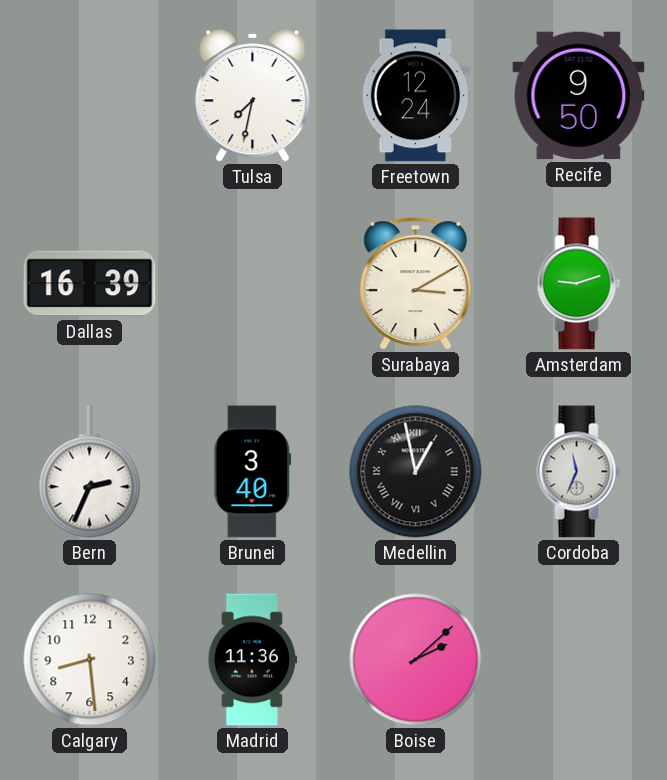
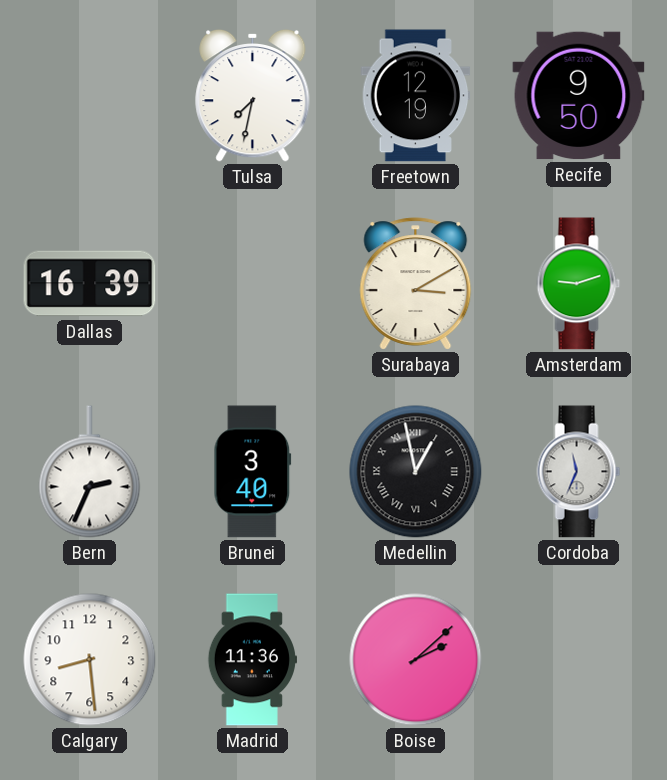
Freetown: 12:24 -> 12:19
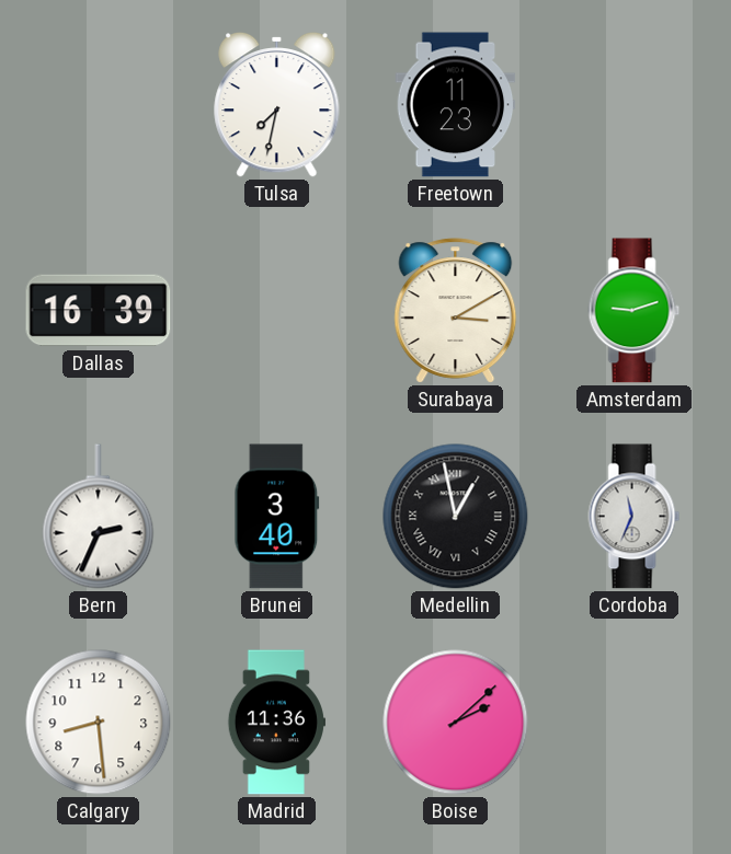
Freetown: 12:19 -> 11:23
Recife: 9:50 -> none
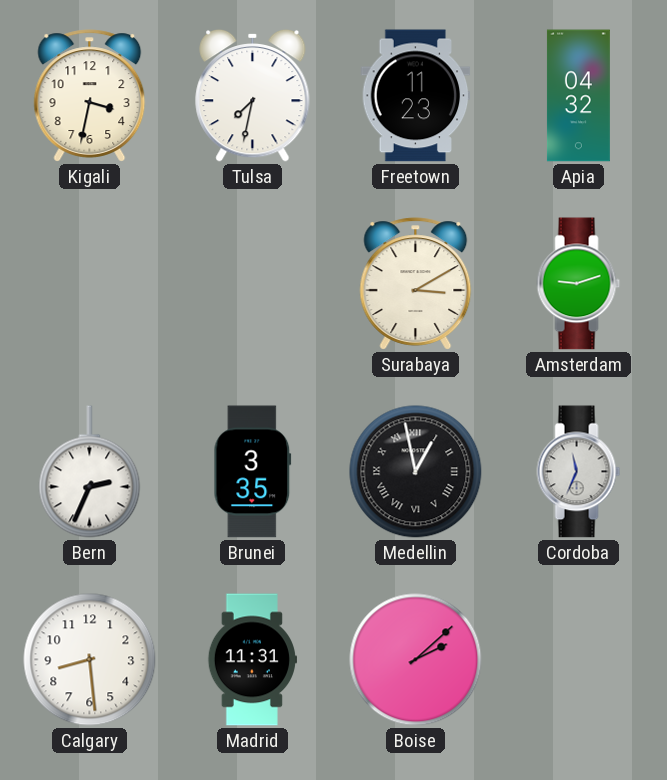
Kigali: none -> 3:32
Apia: none -> 04:32
Dallas: 16:39 -> none
Brunei: 3:40 -> 3:35
Madrid: 11:36 -> 11:31
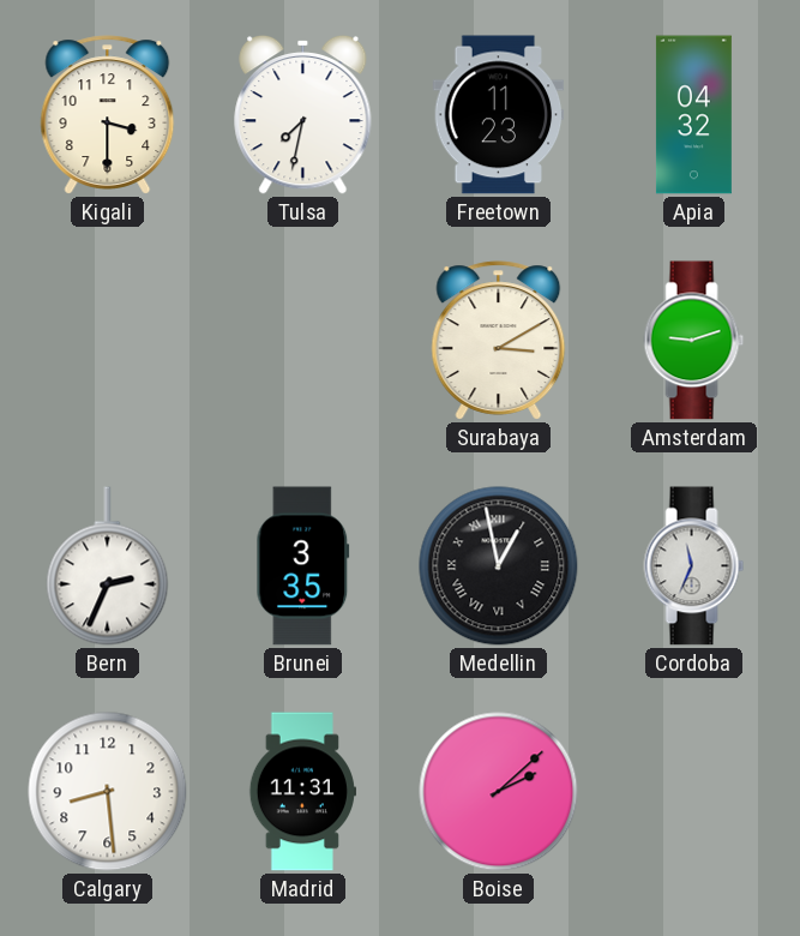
Kigali: 3:32 -> 3:30
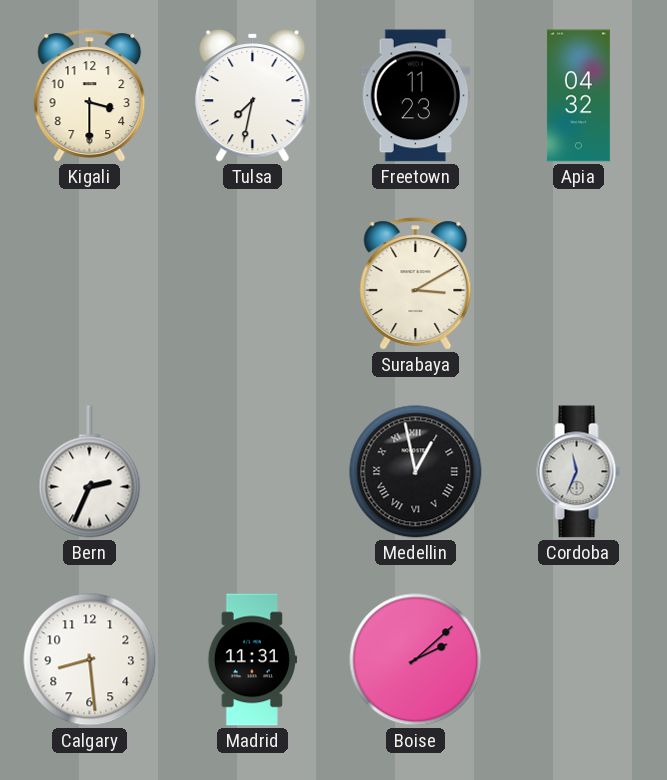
Amsterdam: 9:12 -> none
Brunei: 3:35 -> none
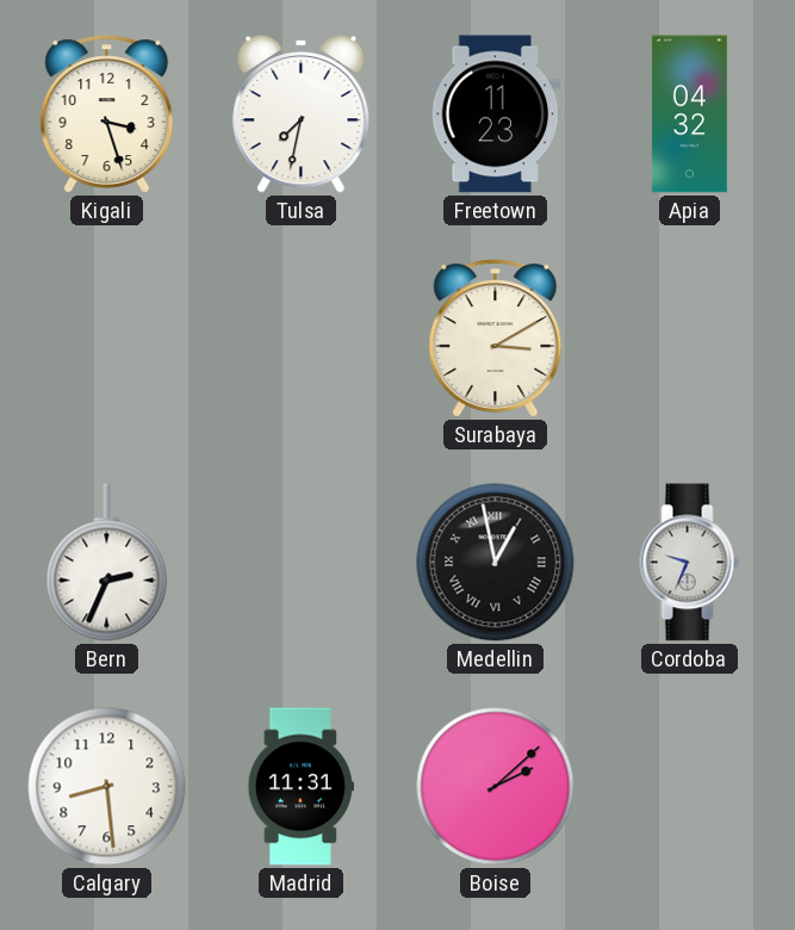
Kigali: 3:30 -> 3:27
Cordoba: 11:34 -> 9:34
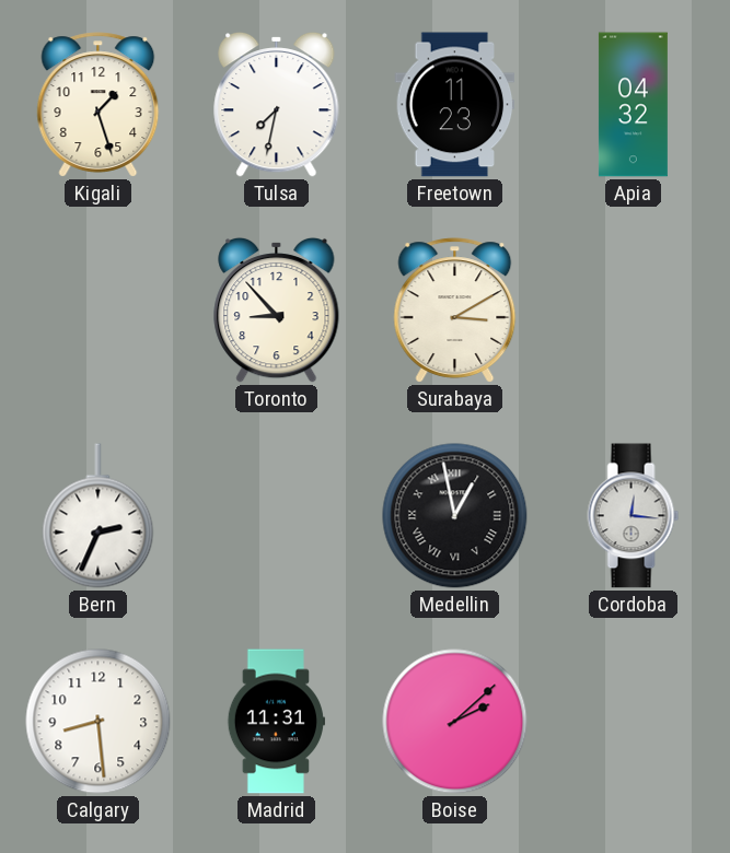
Kigali: 3:27 -> 1:27
Toronto: none -> 8:53
Cordoba: 9:34 -> 12:16
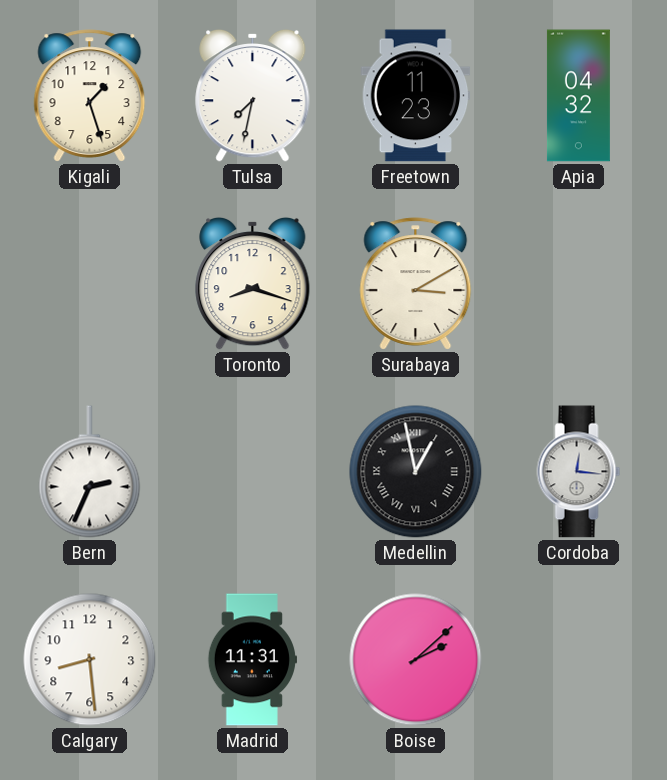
Toronto: 8:53 -> 8:18
